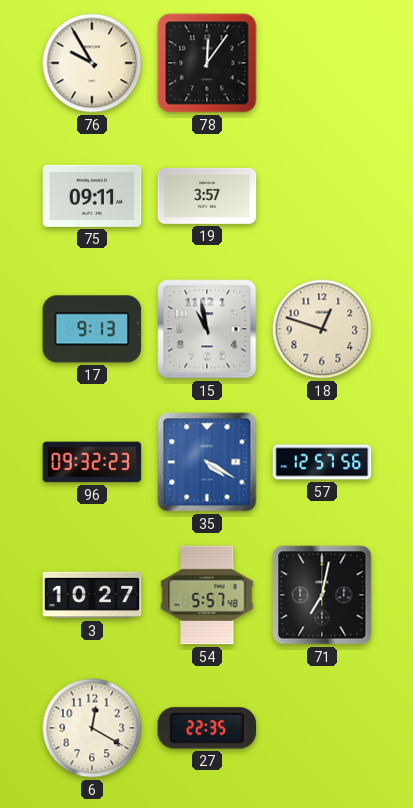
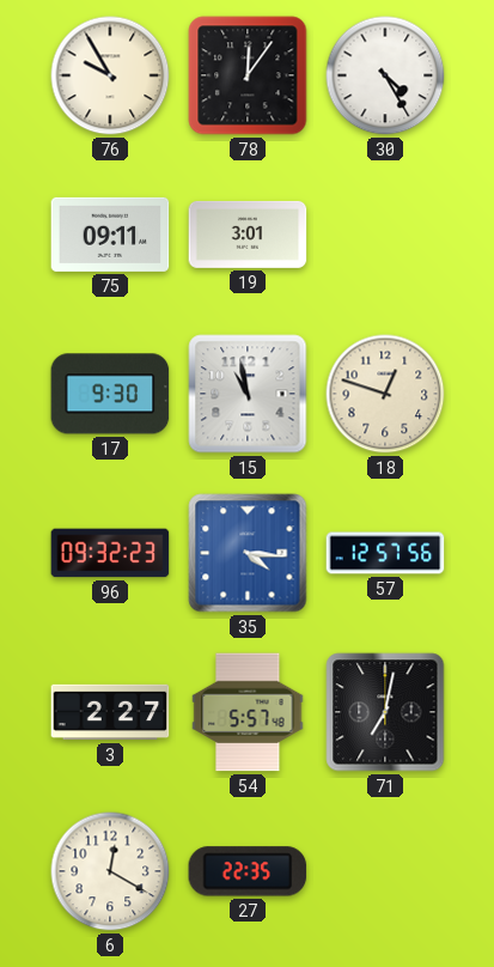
30: none -> 4:25
19: 3:57 -> 3:01
17: 9:13 -> 9:30
35: 4:20 -> 4:16
3: 10:27 -> 2:27
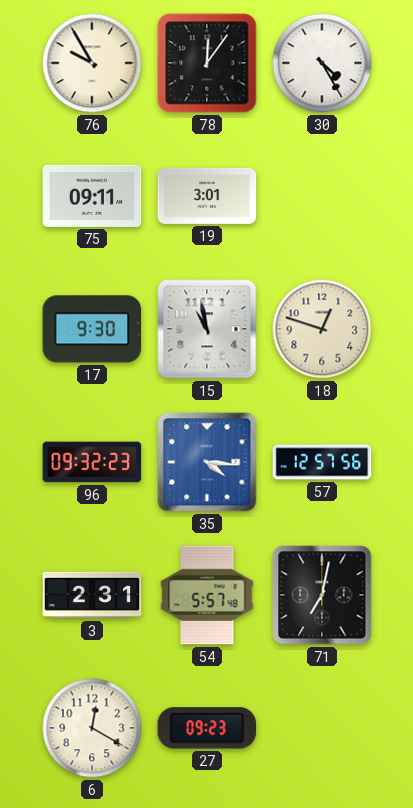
3: 2:27 -> 2:31
27: 22:35 -> 09:23
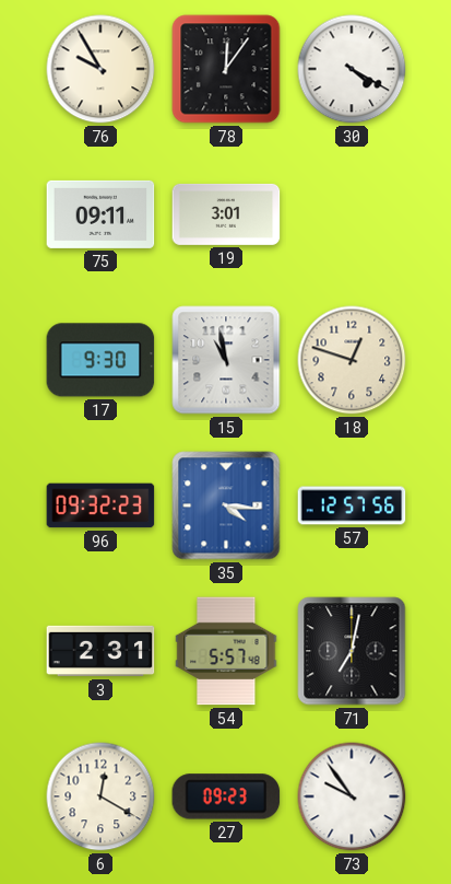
30: 4:25 -> 4:20
73: none -> 9:54
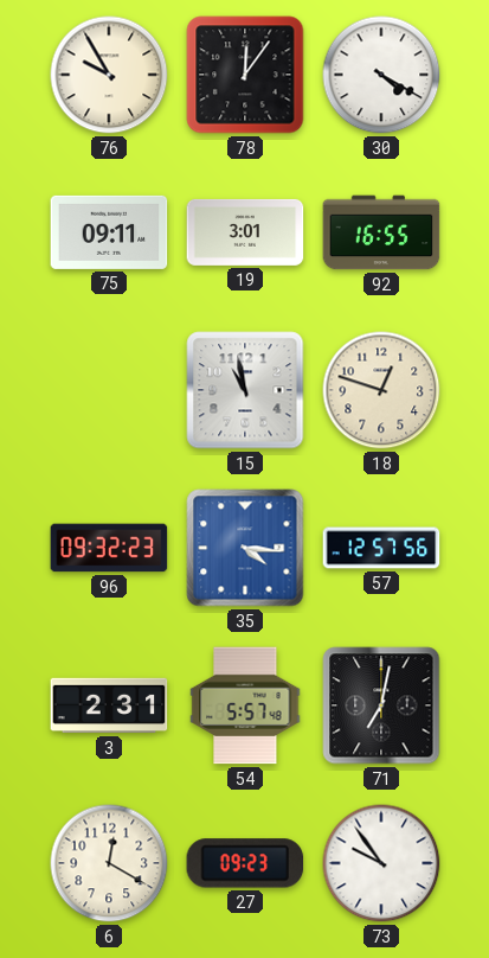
92: none -> 16:55
17: 9:30 -> none
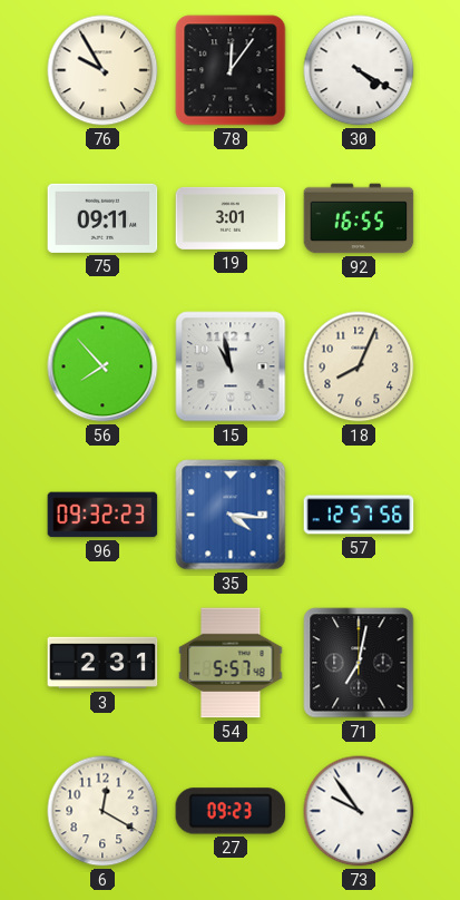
56: none -> 7:53
18: 12:48 -> 8:04
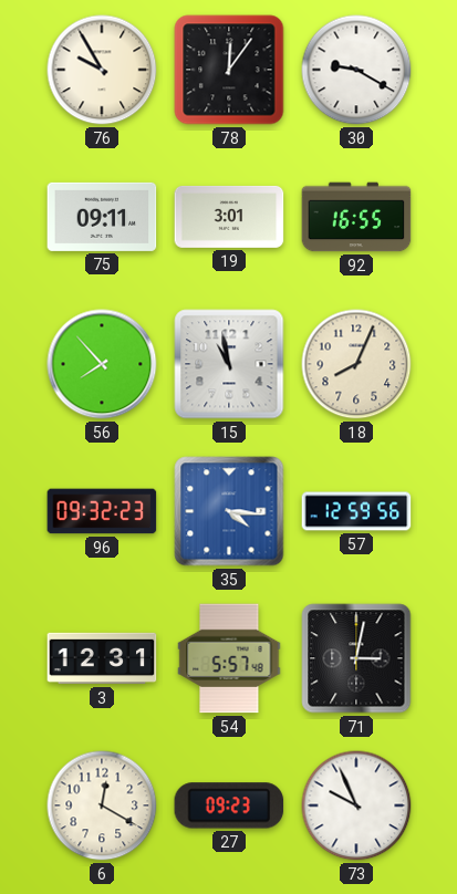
30: 4:20 -> 9:20
57: 12:57 -> 12:59
3: 2:31 -> 12:31
71: 7:02 -> 3:02
73: 9:54 -> 9:56
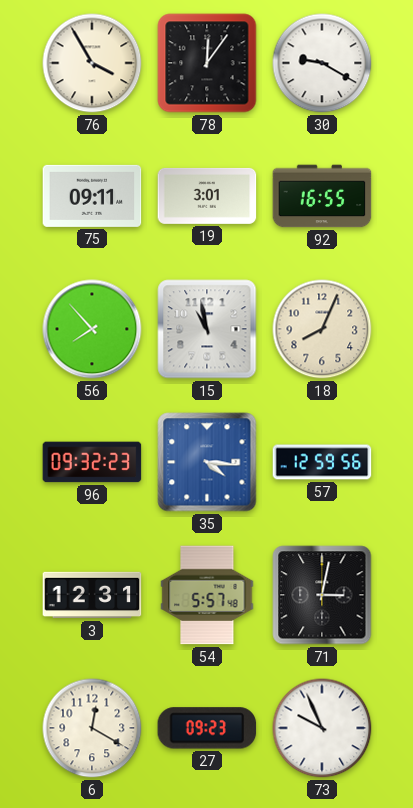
76: 9:55 -> 3:55
